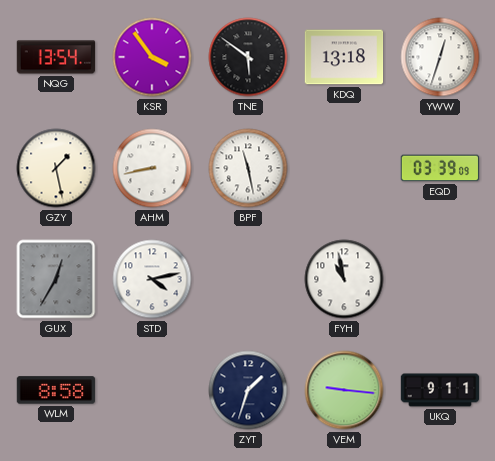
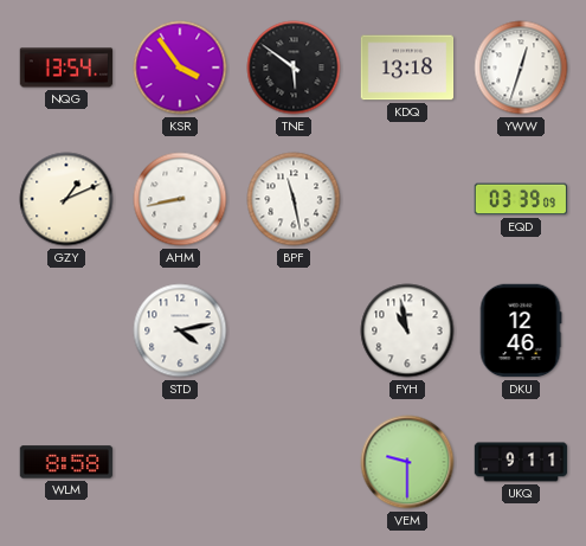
GZY: 1:28 -> 1:11
GUX: 12:35 -> none
DKU: none -> 12:46
ZYT: 1:33 -> none
VEM: 9:16 -> 9:30
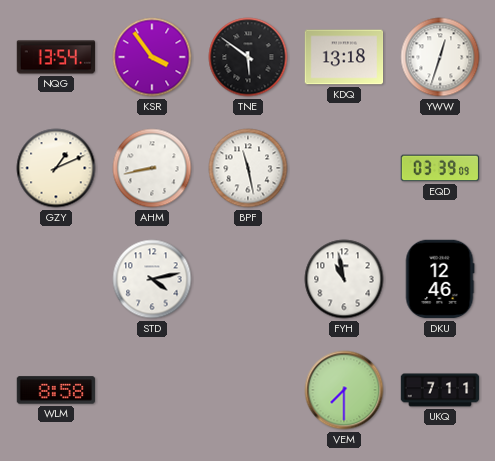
VEM: 9:30 -> 7:30
UKQ: 9:11 -> 7:11
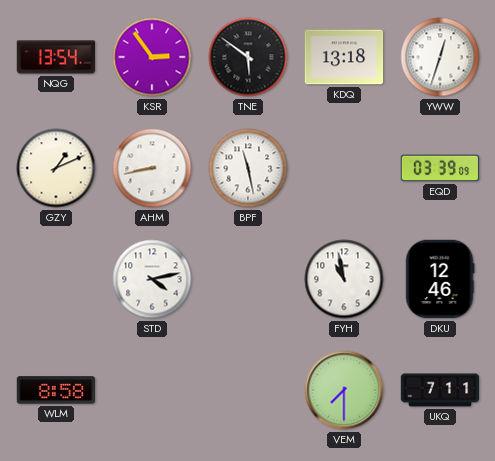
KSR: 3:54 -> 2:54
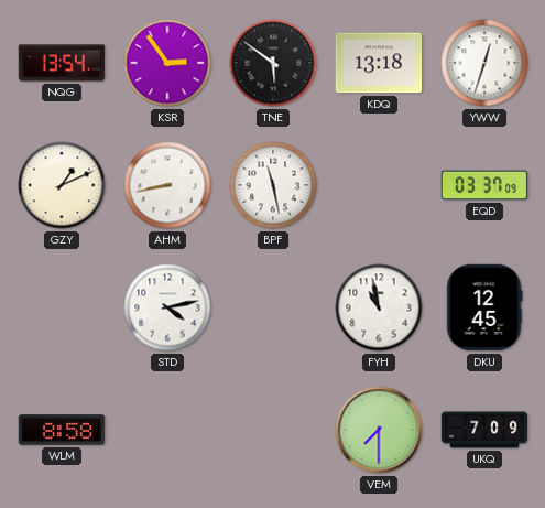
EQD: 03:39 -> 03:37
DKU: 12:46 -> 12:45
UKQ: 7:11 -> 7:09
